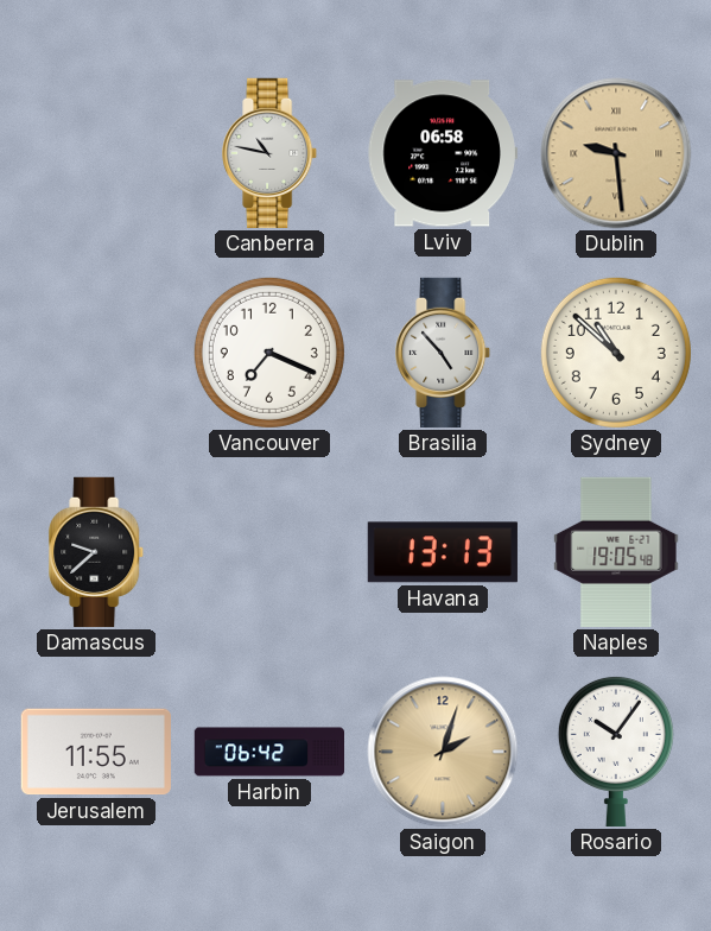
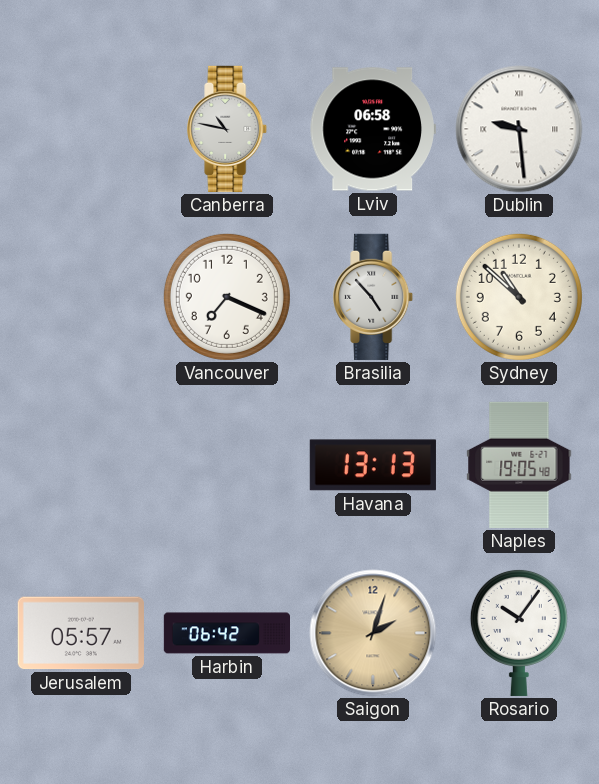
Dublin dial: champagne -> white
Damascus: 9:38 -> none
Jerusalem: 11:55 -> 05:57
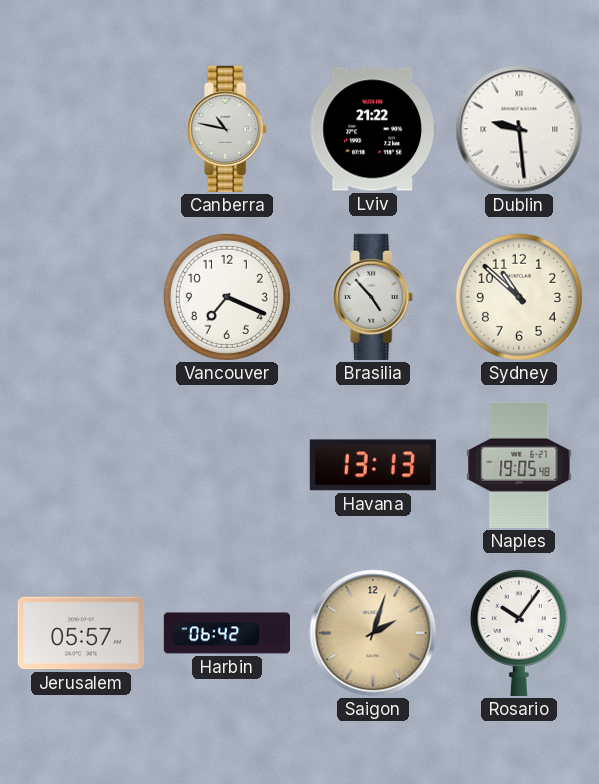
Lviv: 06:58 -> 21:22
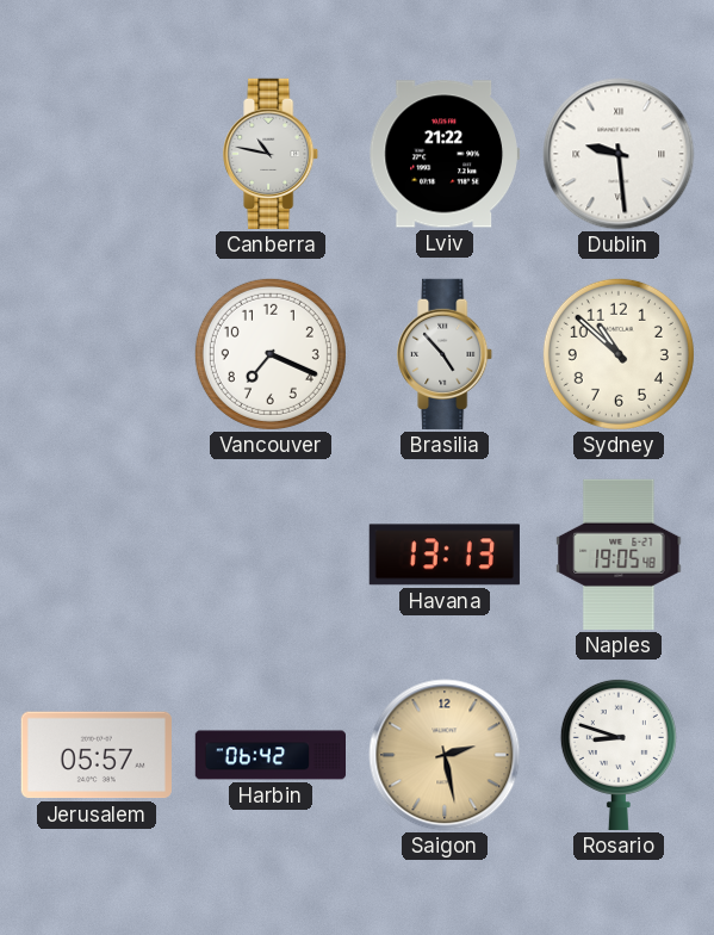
Saigon: 2:03 -> 2:28
Rosario: 10:06 -> 8:48
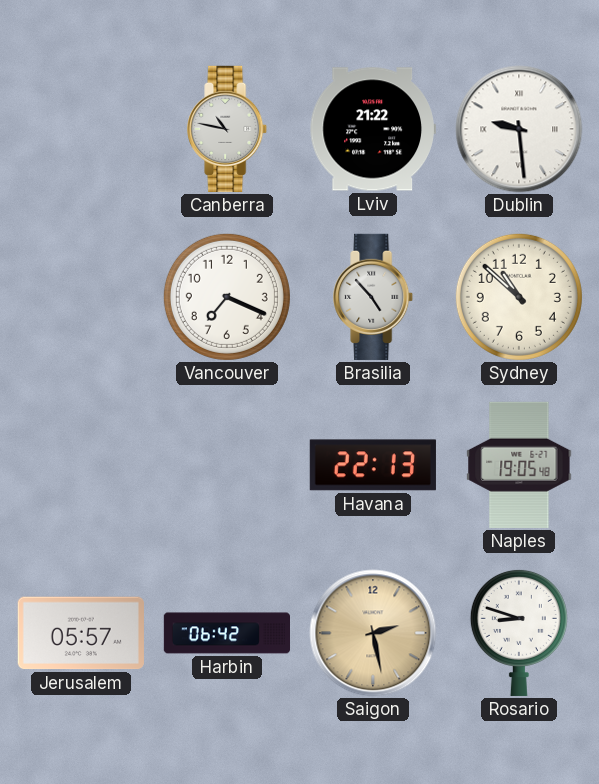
Havana: 13:13 -> 22:13
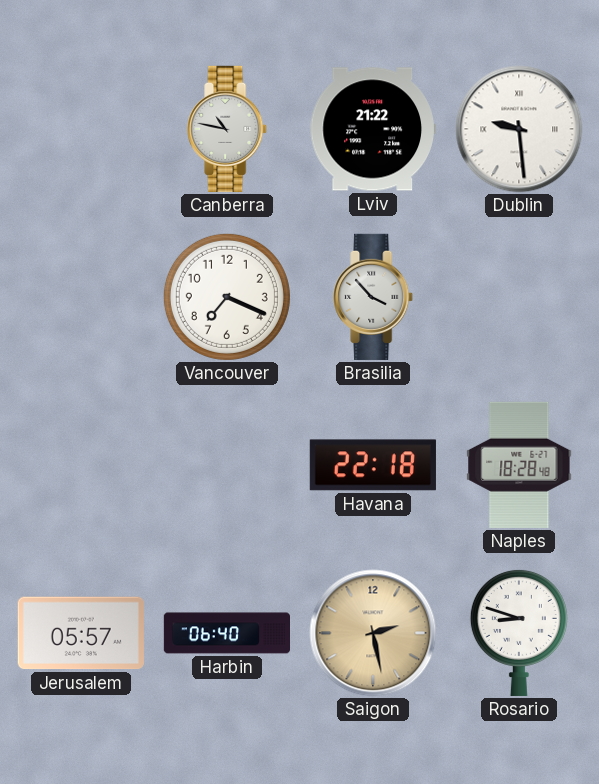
Brasilia: 4:53 -> 3:53
Sydney: 10:52 -> none
Havana: 22:13 -> 22:18
Naples: 19:05 -> 18:28
Harbin: 06:42 -> 06:40
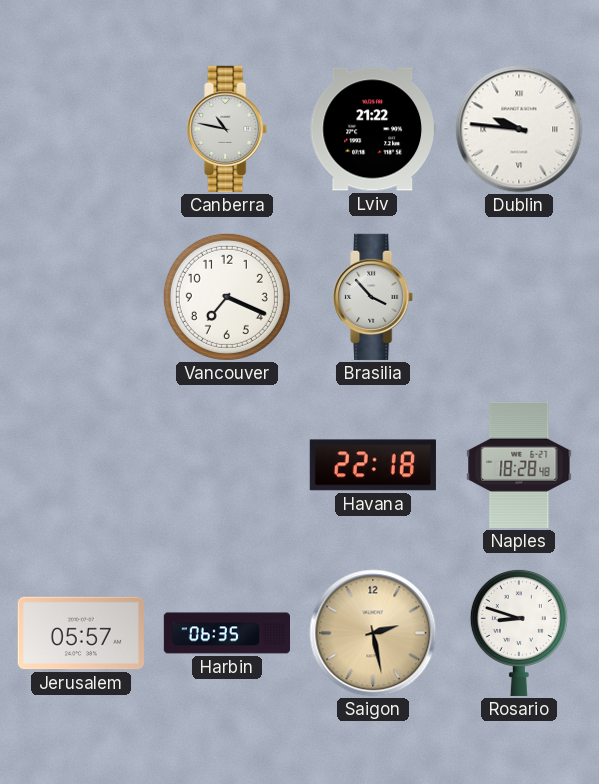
Dublin: 9:29 -> 9:46
Harbin: 06:40 -> 06:35
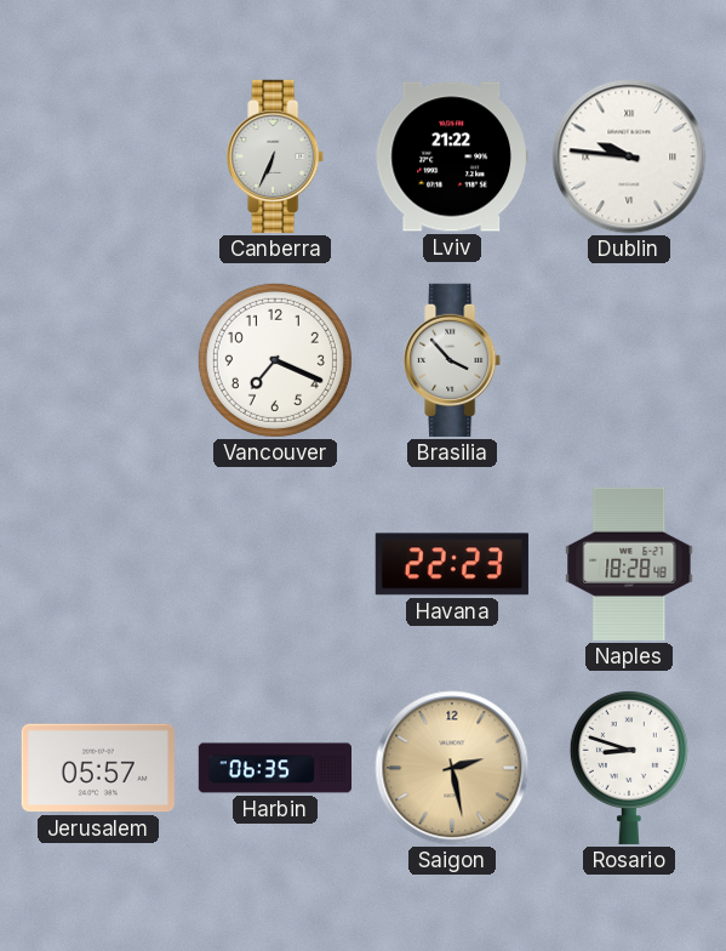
Canberra: 10:47 -> 6:34
Havana: 22:18 -> 22:23
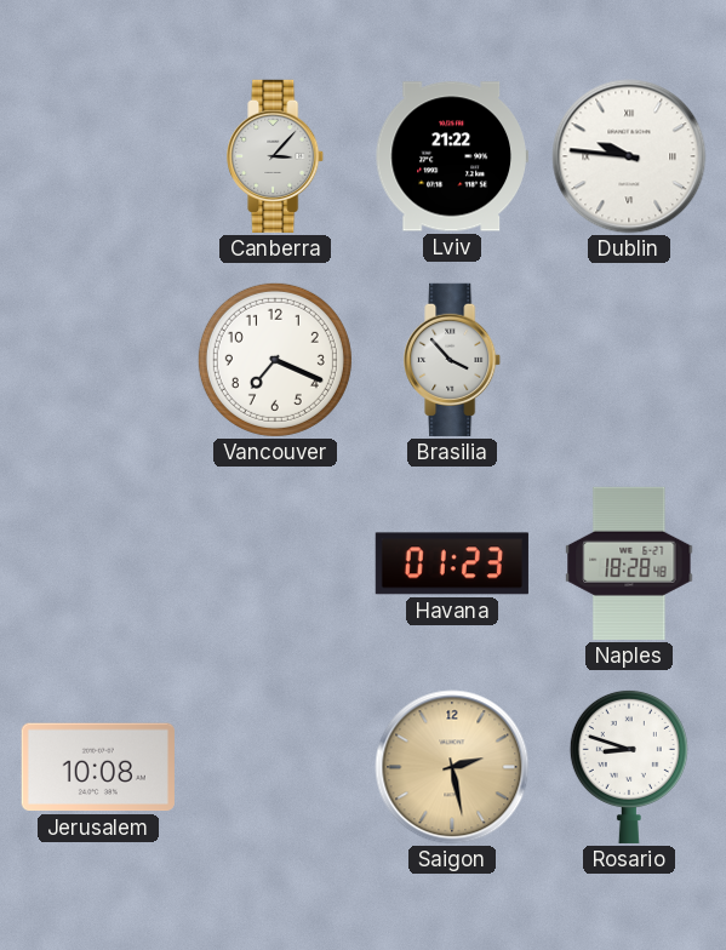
Canberra: 6:34 -> 3:07
Havana: 22:23 -> 01:23
Jerusalem: 05:57 -> 10:08
Harbin: 06:35 -> none
